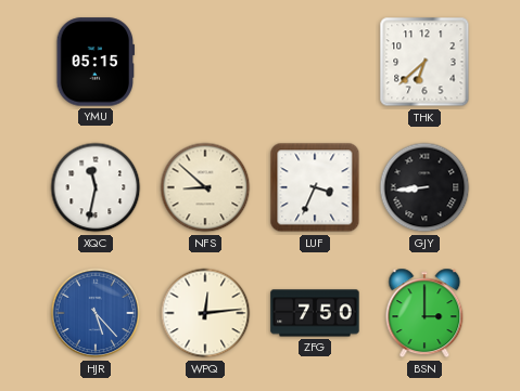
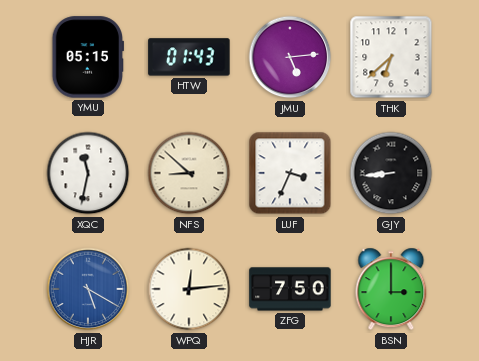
HTW: none -> 01:43
JMU: none -> 5:14
HJR: 5:23 -> 5:20
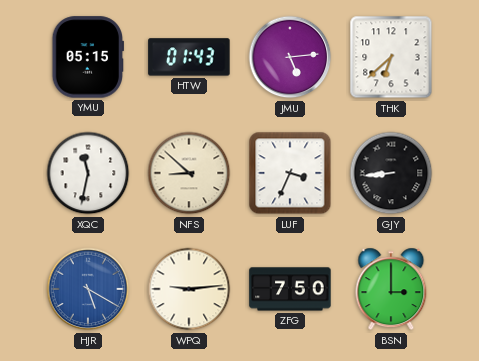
WPQ: 12:14 -> 9:14
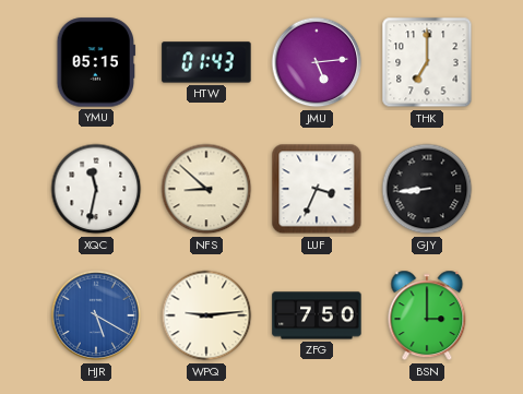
THK: 6:38 -> 7:00
